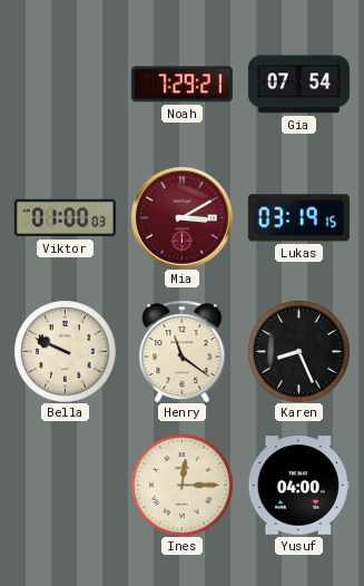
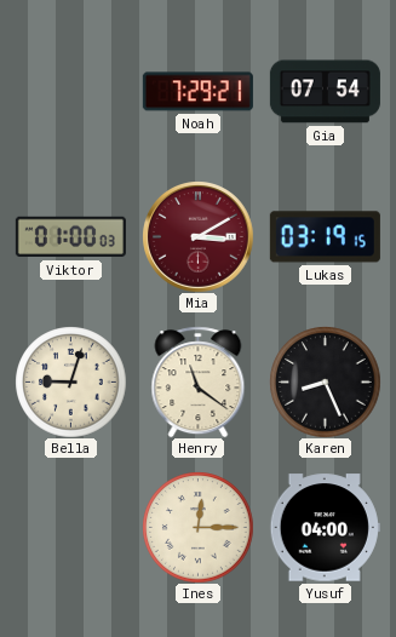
Bella: 9:49 -> 9:03
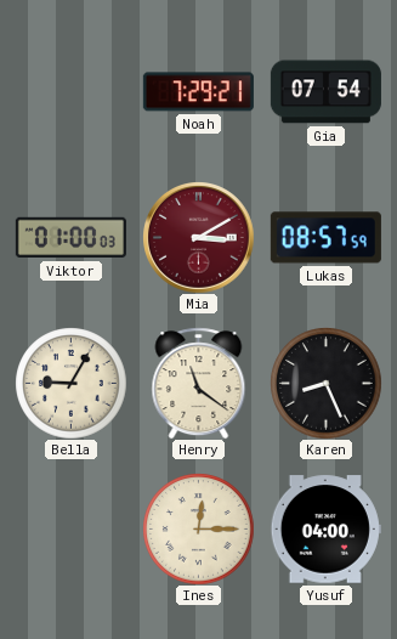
Lukas: 03:19 -> 08:57
Bella: 9:03 -> 9:05
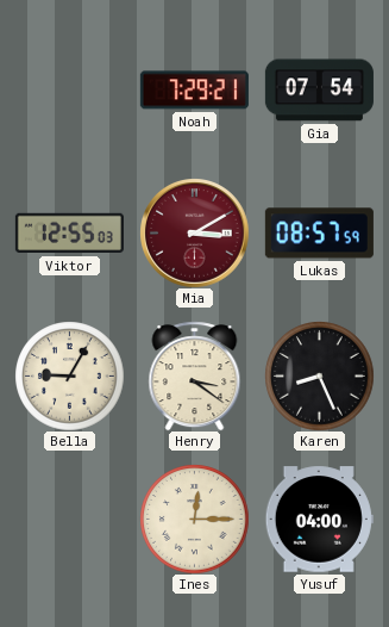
Viktor: 01:00 -> 12:55
Henry: 11:21 -> 3:21
